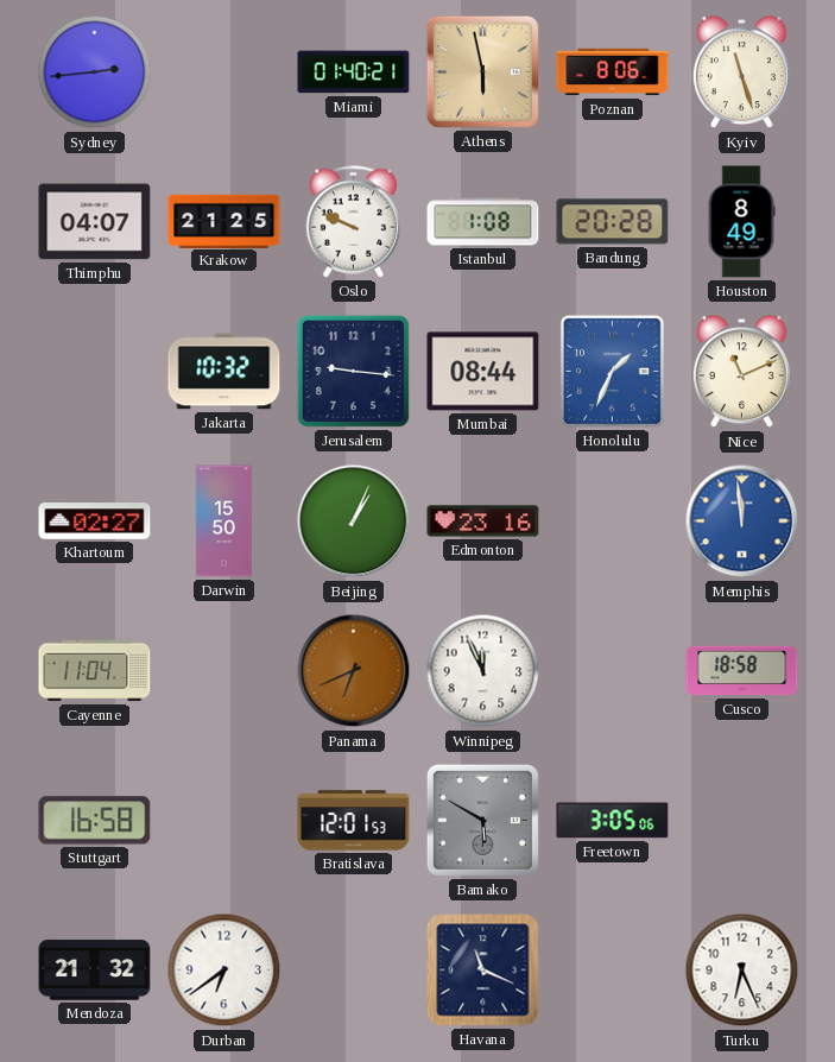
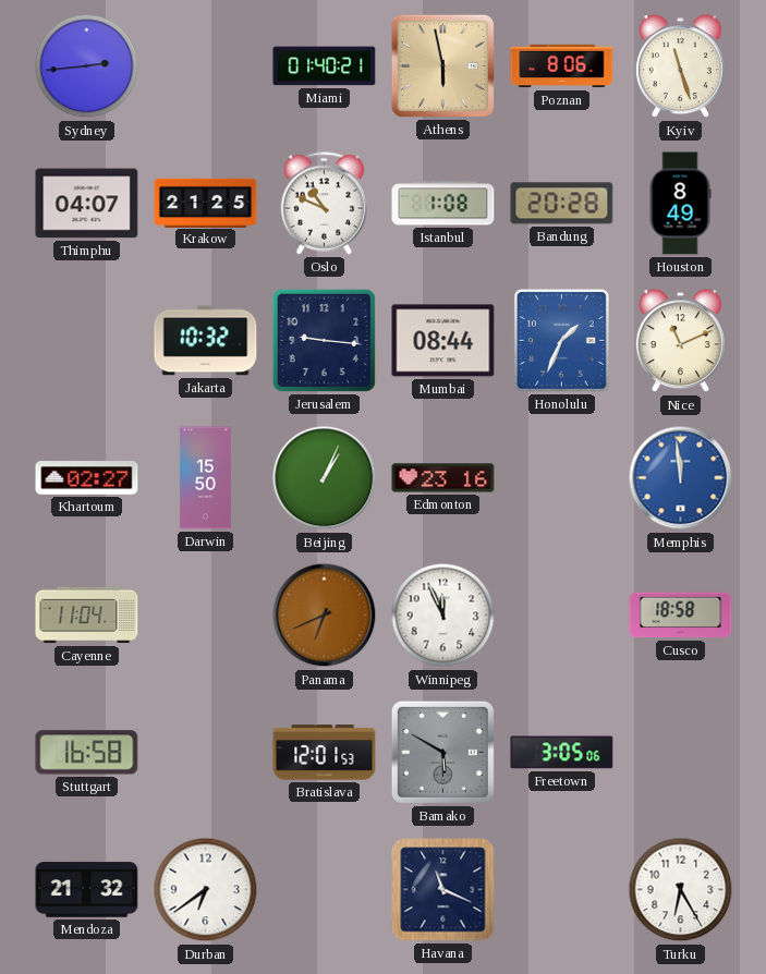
Oslo: 9:49 -> 10:49
Turku: 6:26 -> 6:25
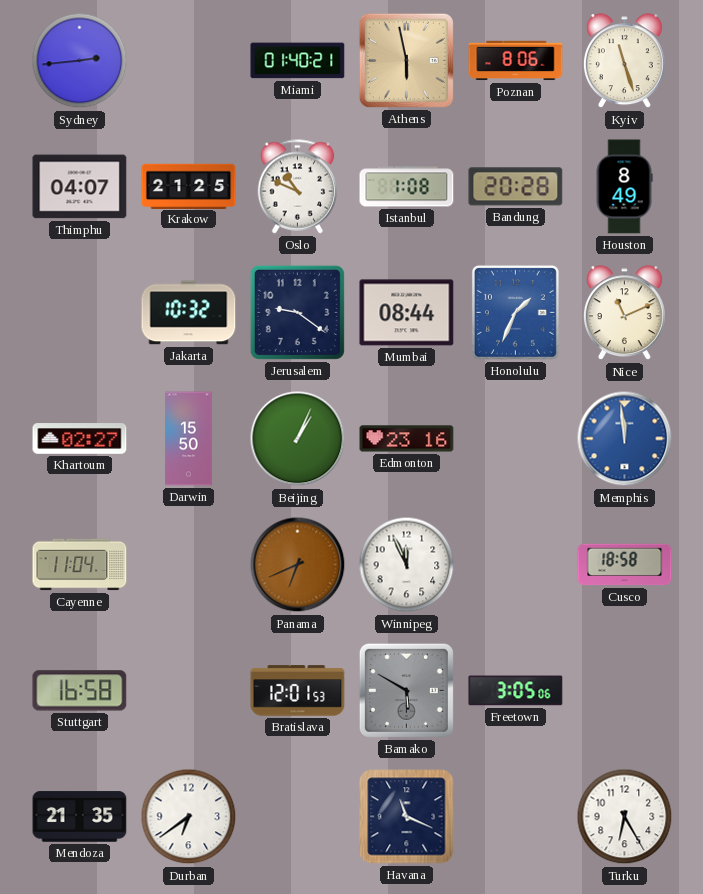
Jerusalem: 9:16 -> 9:21
Mendoza: 21:32 -> 21:35
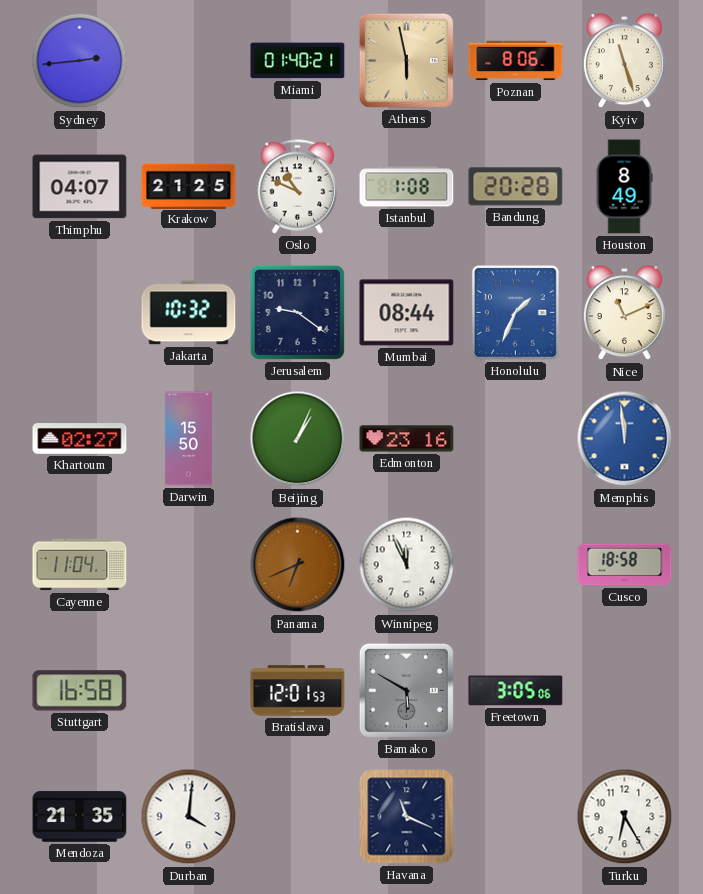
Durban: 6:39 -> 4:01
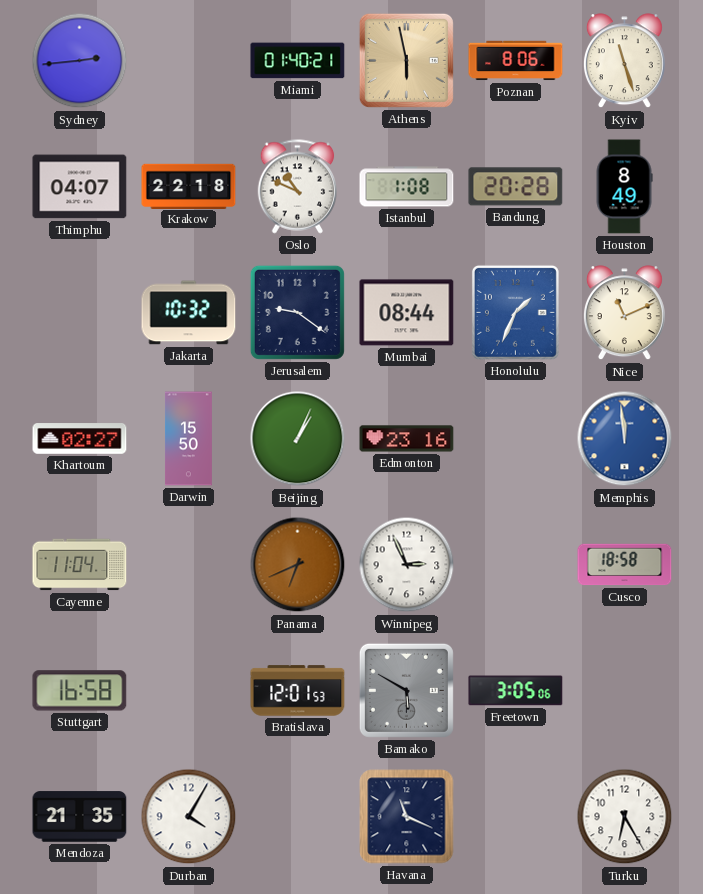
Krakow: 21:25 -> 22:18
Winnipeg: 11:56 -> 2:56
Durban: 4:01 -> 4:05
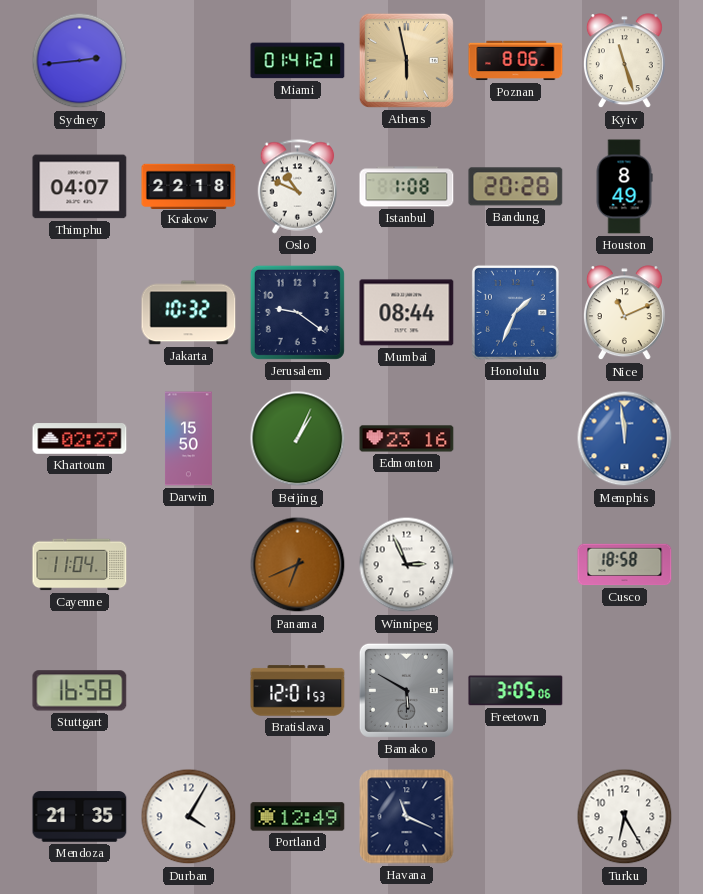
Miami: 01:40 -> 01:41
Portland: none -> 12:49
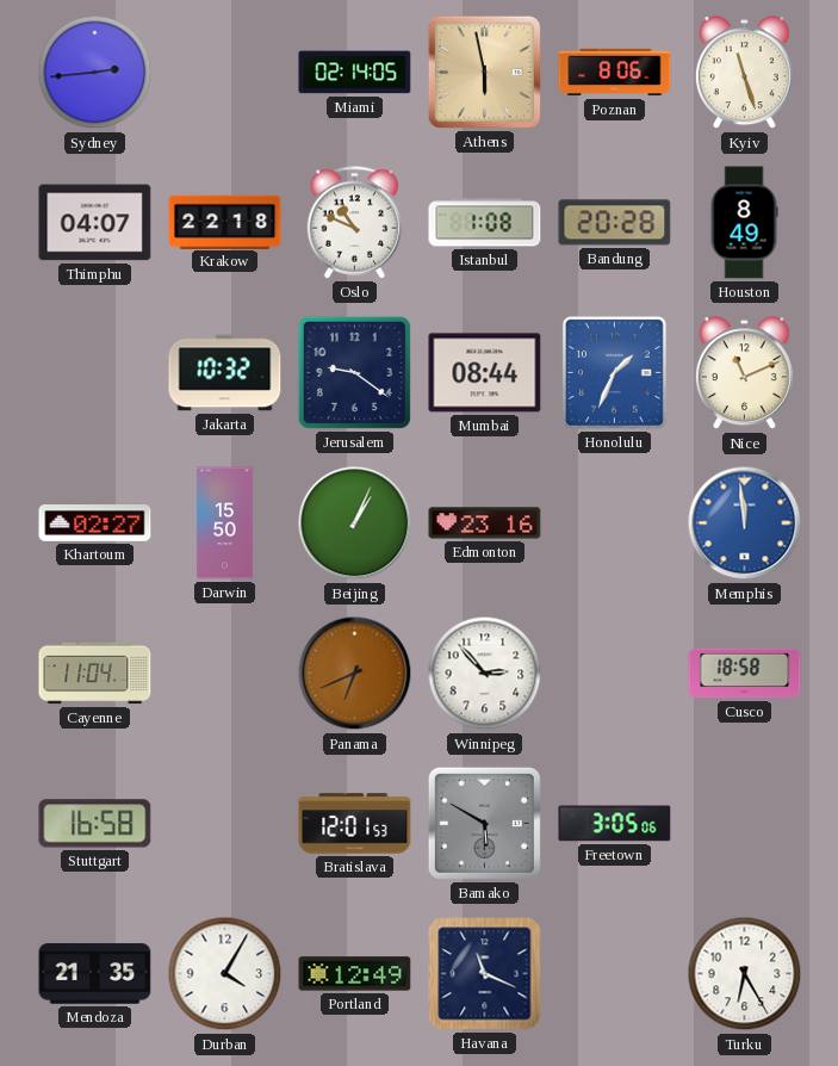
Miami: 01:41 -> 02:14
Winnipeg: 2:56 -> 2:53
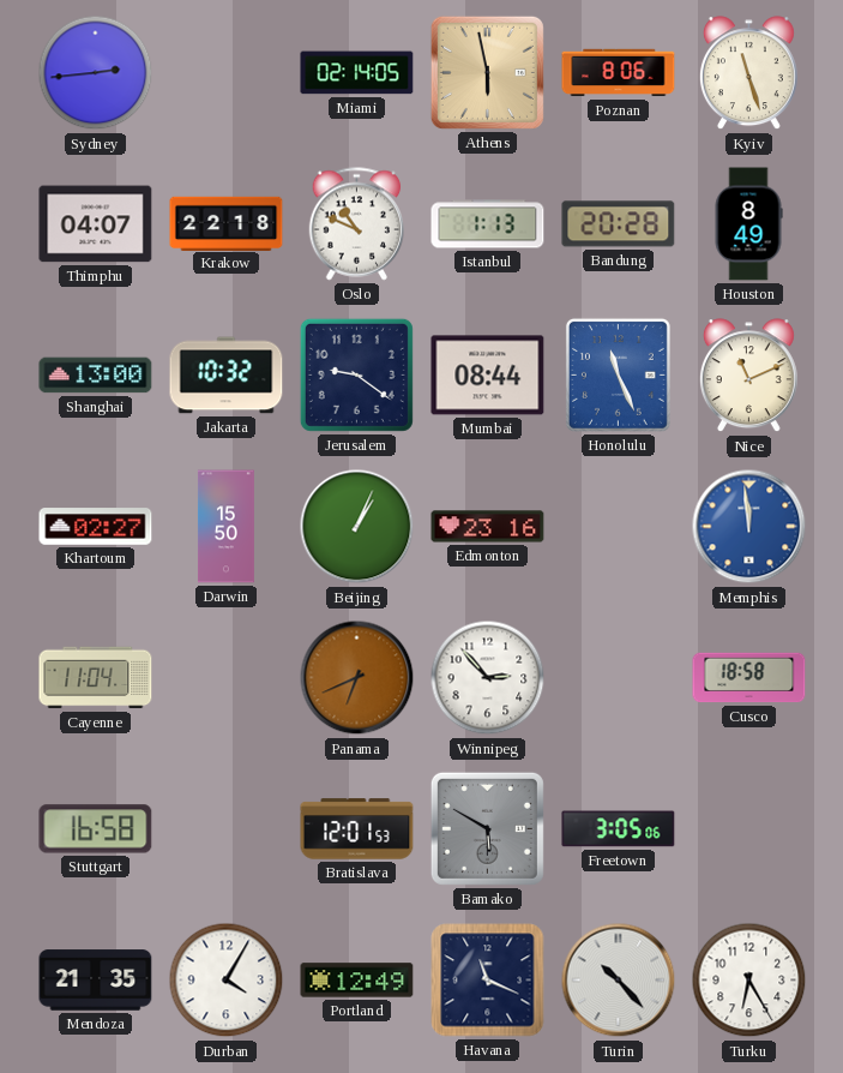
Istanbul: 1:08 -> 1:13
Shanghai: none -> 13:00
Honolulu: 1:34 -> 11:26
Turin: none -> 10:23
